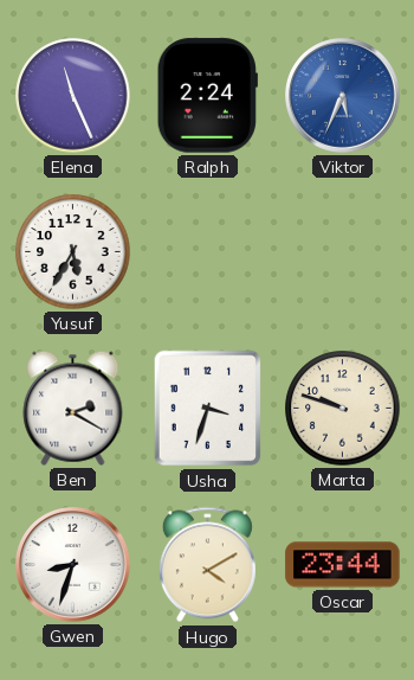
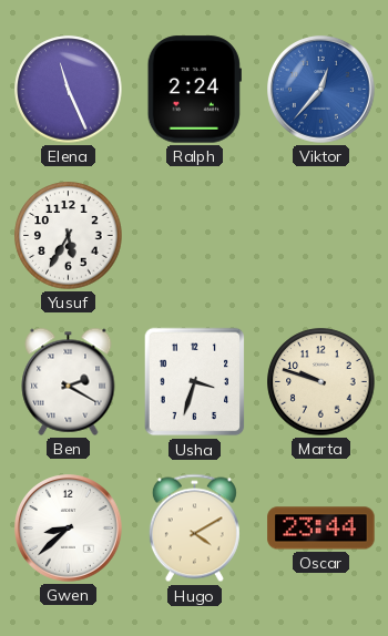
Viktor: 5:34 -> 12:37
Gwen: 8:33 -> 8:38
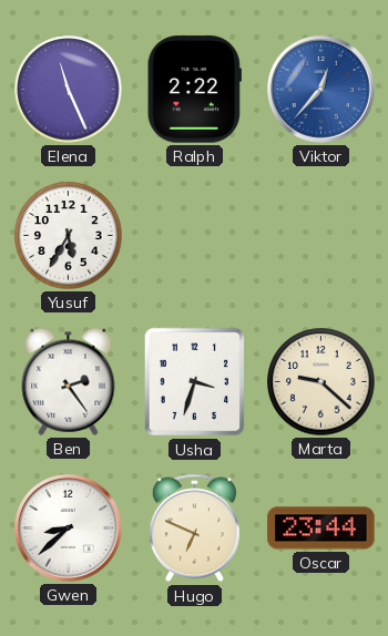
Ralph: 2:24 -> 2:22
Ben: 2:20 -> 2:24
Marta: 9:48 -> 9:22
Hugo: 4:10 -> 6:49
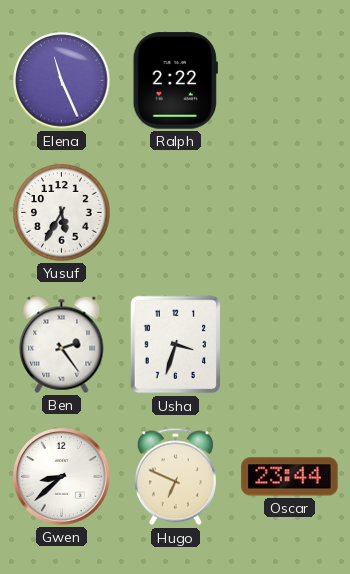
Viktor: 12:37 -> none
Marta: 9:22 -> none
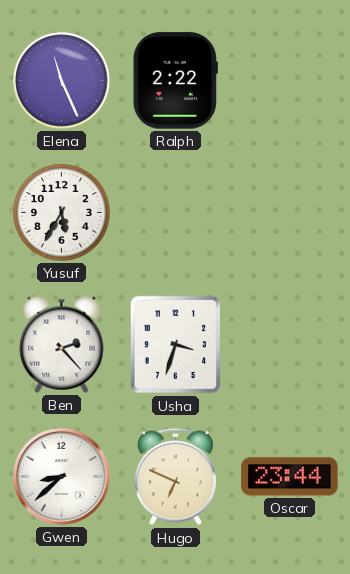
Ben: 2:24 -> 2:23
